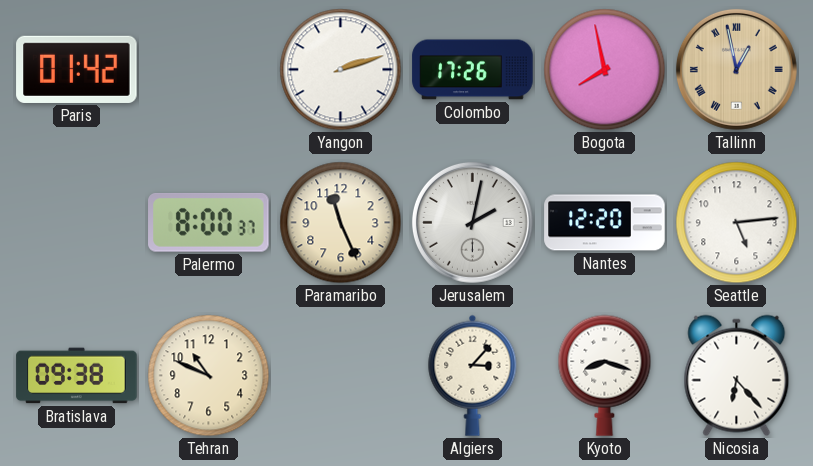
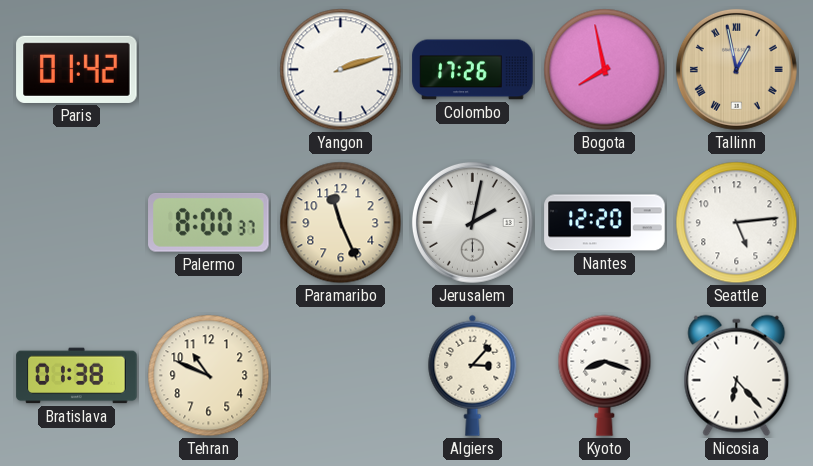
Bratislava: 09:38 -> 01:38
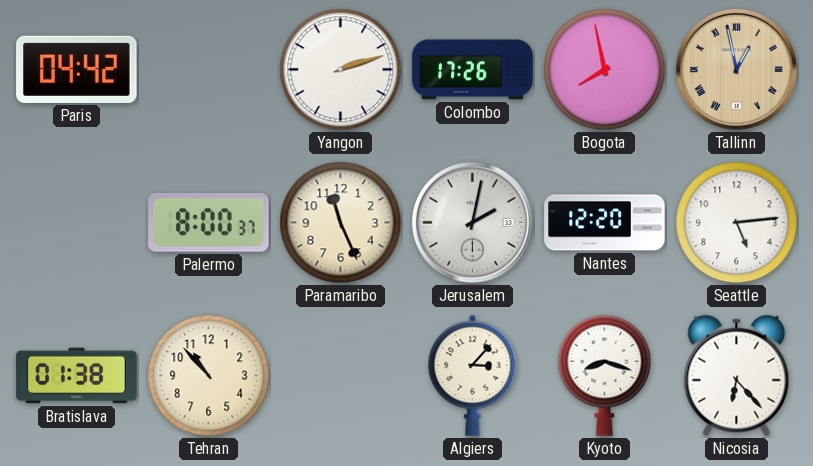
Paris: 01:42 -> 04:42
Tehran: 10:49 -> 10:53
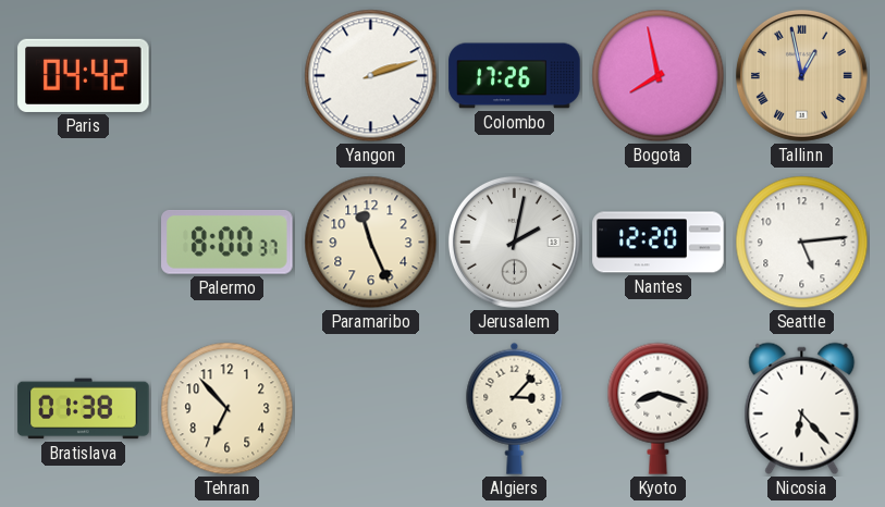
Tehran: 10:53 -> 6:53
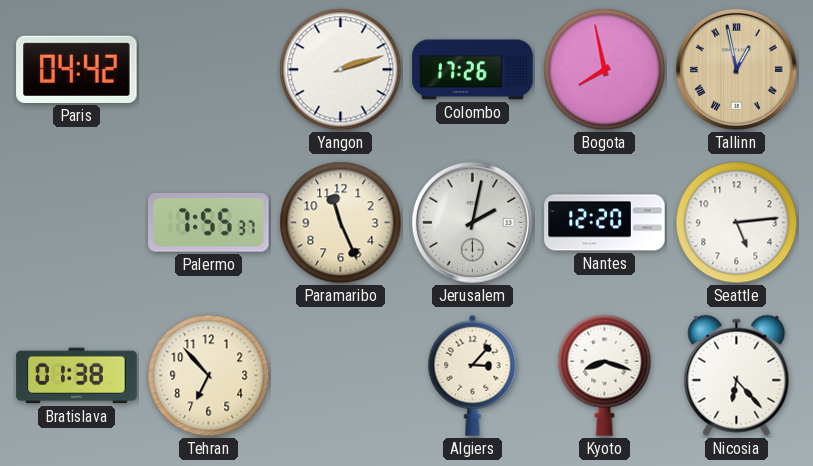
Palermo: 8:00 -> 7:55
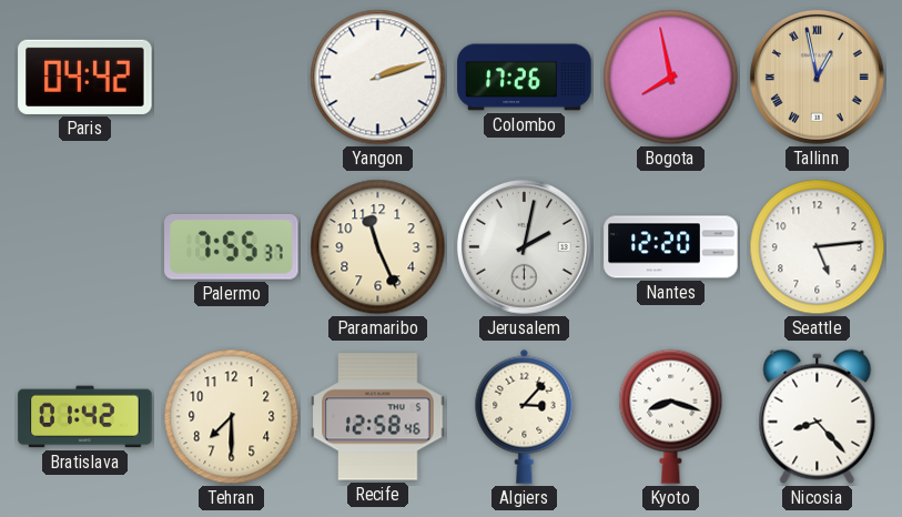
Bratislava: 01:38 -> 01:42
Tehran: 6:53 -> 7:30
Recife: none -> 12:58
Nicosia: 6:23 -> 8:23
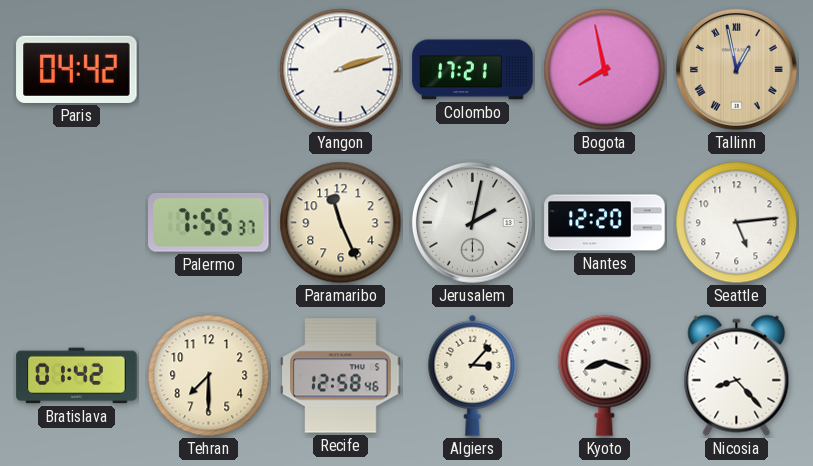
Colombo: 17:26 -> 17:21
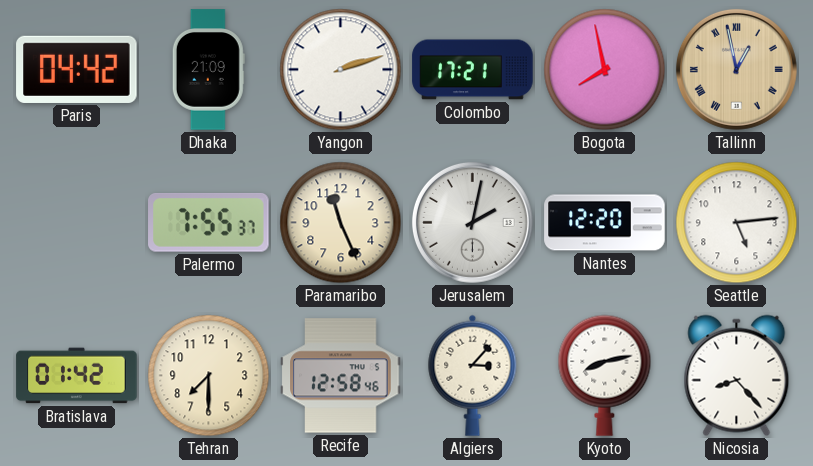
Dhaka: none -> 21:09
Kyoto: 8:18 -> 8:13
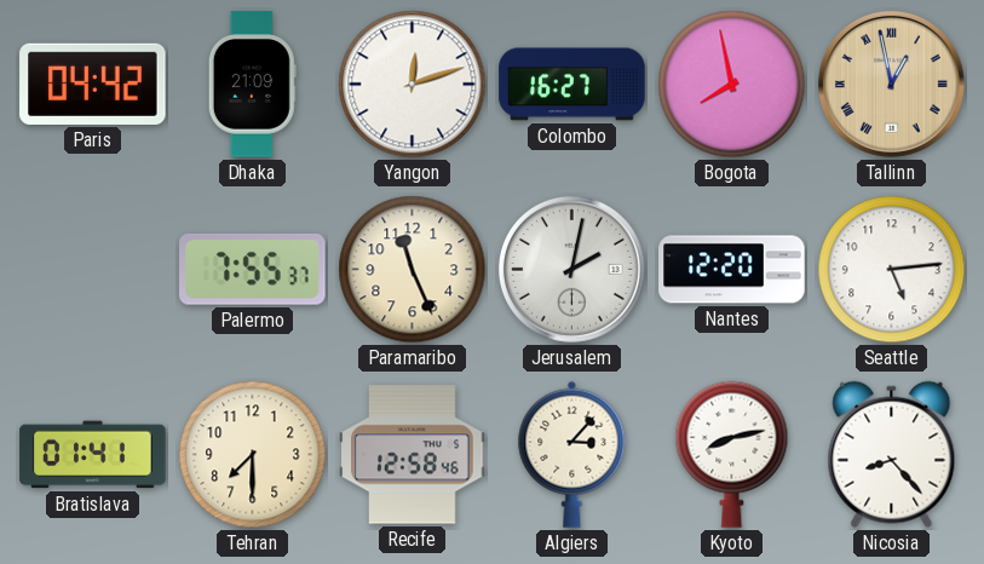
Yangon: 2:12 -> 12:12
Colombo: 17:21 -> 16:27
Bratislava: 01:42 -> 01:41
